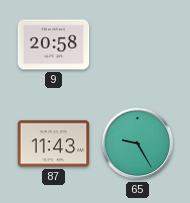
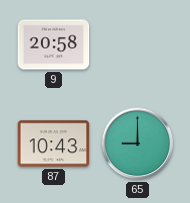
87: 11:43 -> 10:43
65: 9:25 -> 9:00
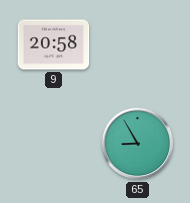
87: 10:43 -> none
65: 9:00 -> 8:55
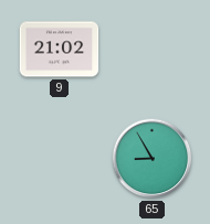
9: 20:58 -> 21:02
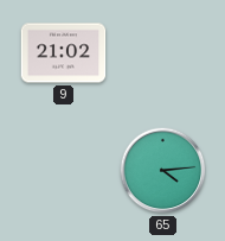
65: 8:55 -> 4:14
